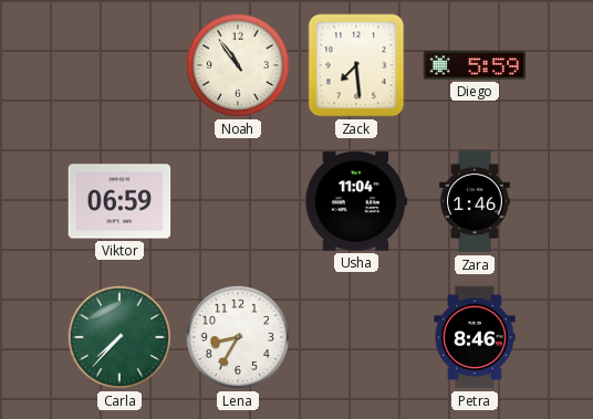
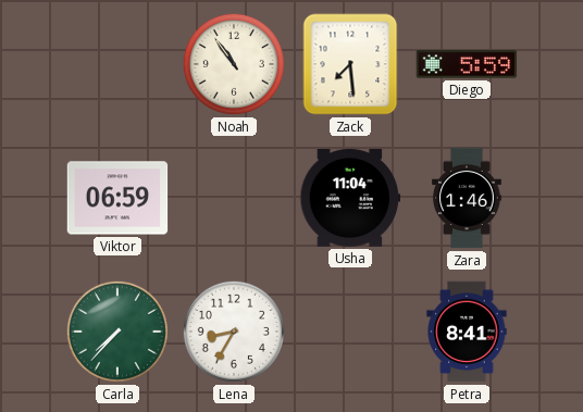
Petra: 8:46 -> 8:41
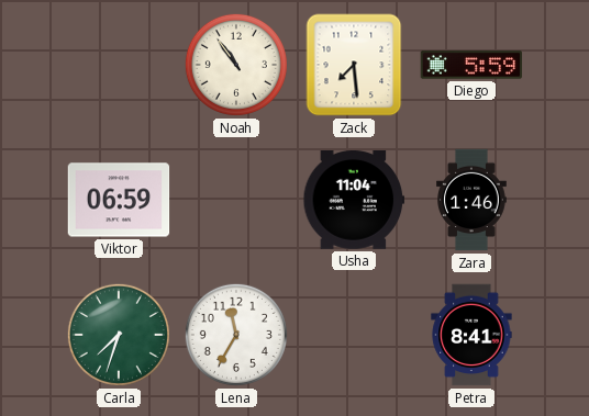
Carla: 7:37 -> 7:33
Lena: 8:35 -> 11:35
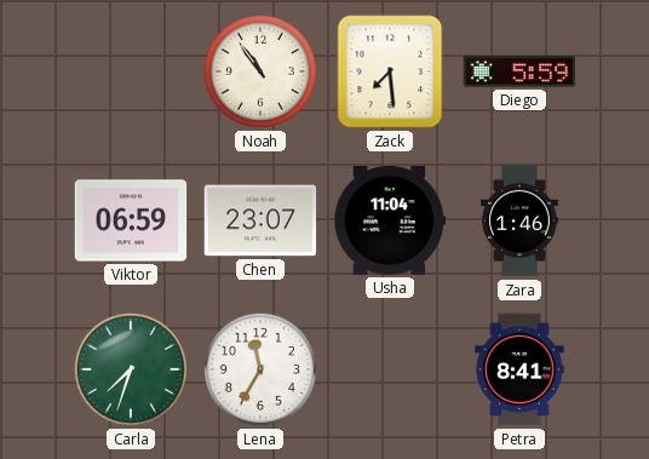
Chen: none -> 23:07
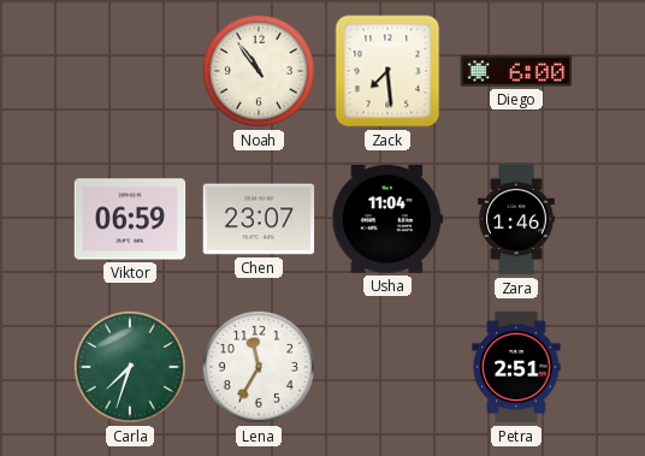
Diego: 5:59 -> 6:00
Petra: 8:41 -> 2:51
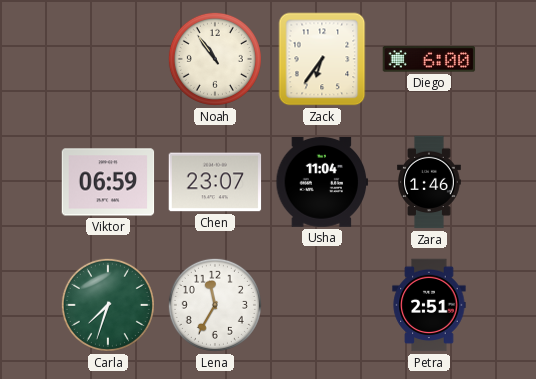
Zack: 7:29 -> 6:36
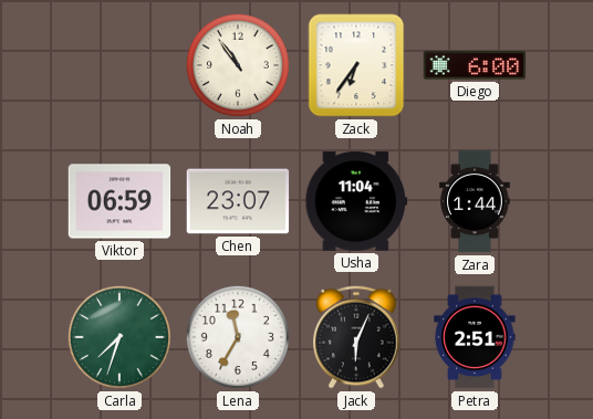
Zara: 1:46 -> 1:44
Jack: none -> 6:04
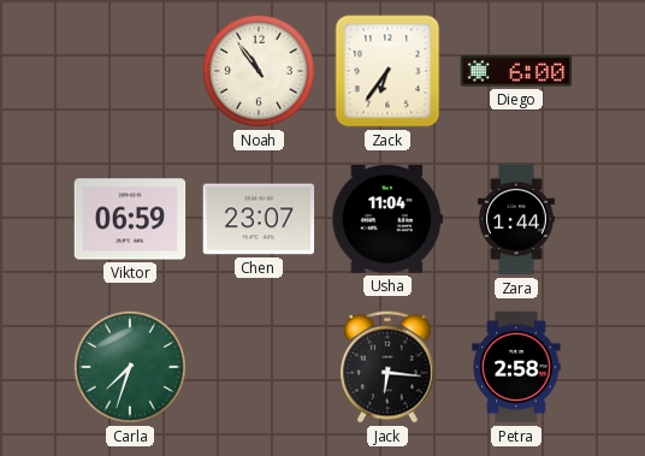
Lena: 11:35 -> none
Jack: 6:04 -> 6:16
Petra: 2:51 -> 2:58
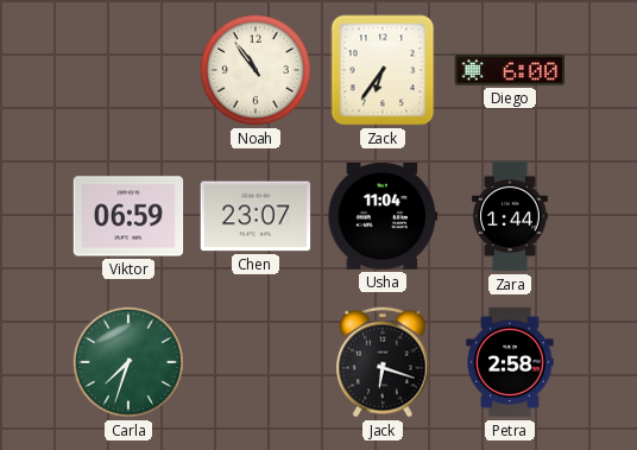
Jack: 6:16 -> 6:18
